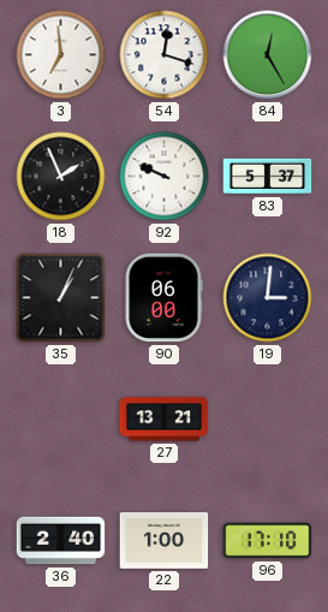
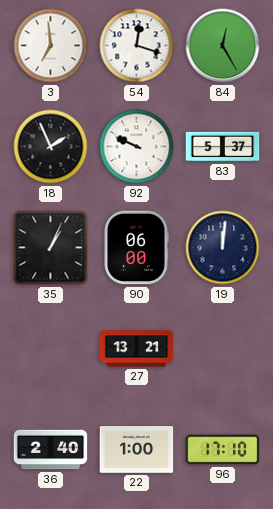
19: 3:01 -> 12:01
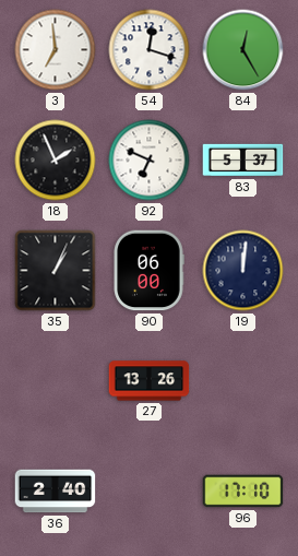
92: 9:49 -> 6:49
27: 13:21 -> 13:26
22: 1:00 -> none
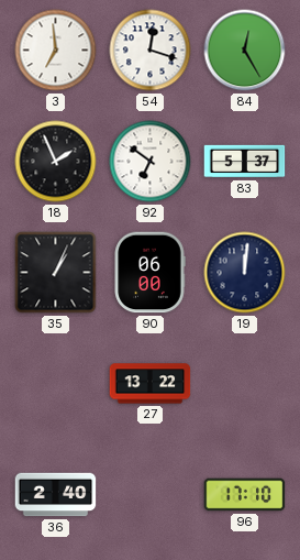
92: 6:49 -> 6:51
27: 13:26 -> 13:22
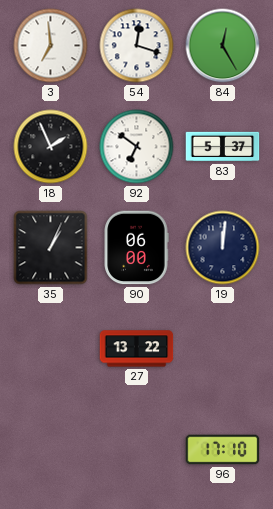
36: 2:40 -> none
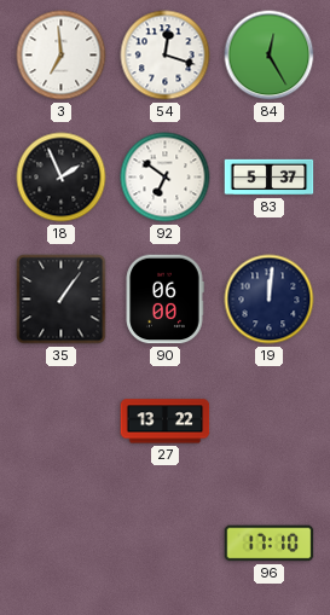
35: 1:04 -> 1:06
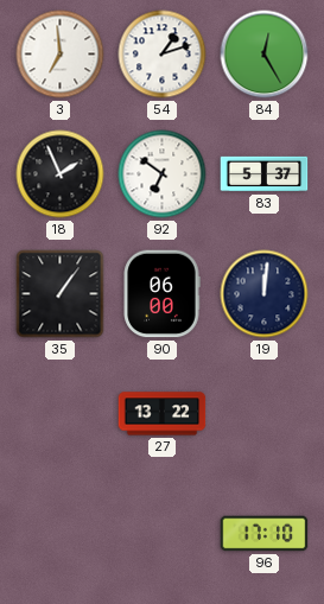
54: 12:18 -> 1:12
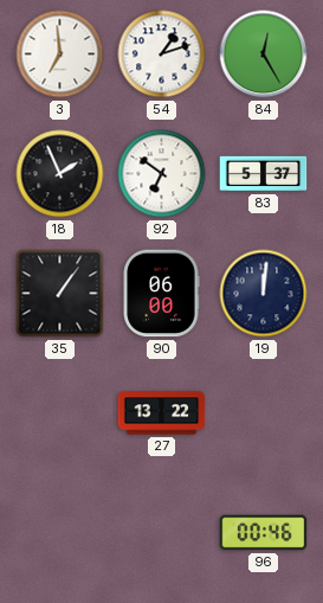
96: 17:10 -> 00:46
